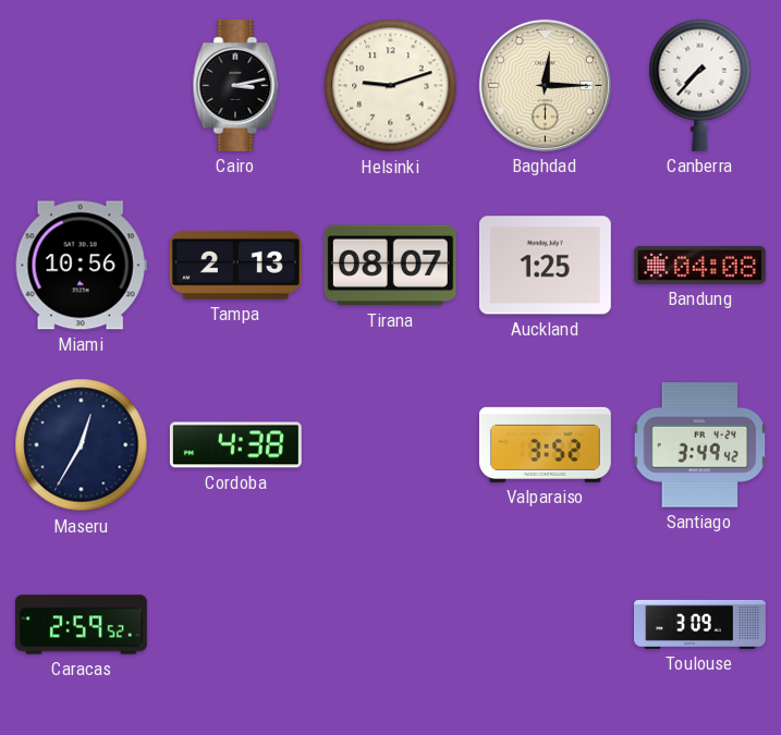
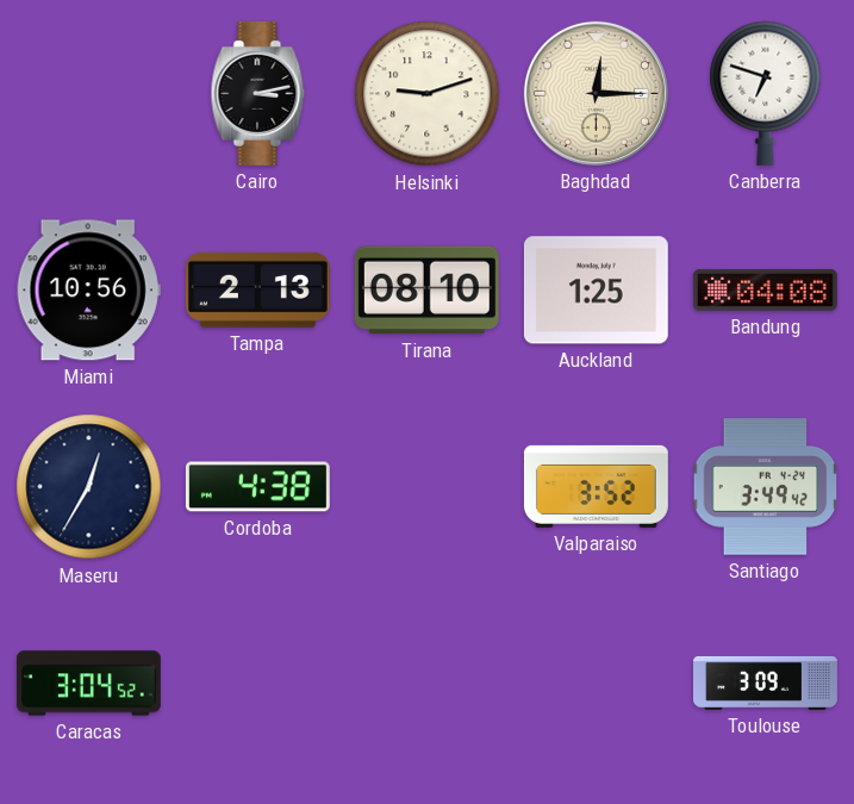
Canberra: 7:37 -> 6:48
Tirana: 08:07 -> 08:10
Caracas: 2:59 -> 3:04
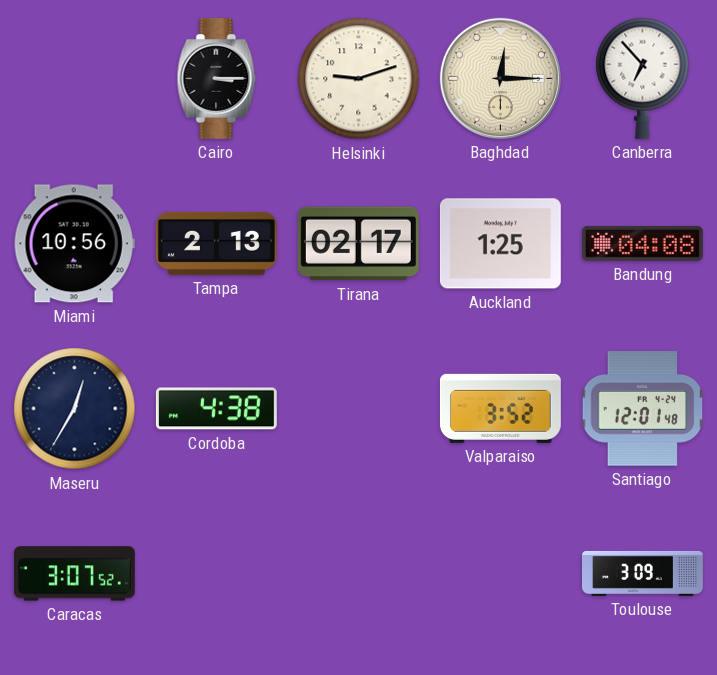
Cairo: 3:13 -> 3:15
Canberra: 6:48 -> 6:53
Tirana: 08:10 -> 02:17
Santiago: 3:49 -> 12:01
Caracas: 3:04 -> 3:07
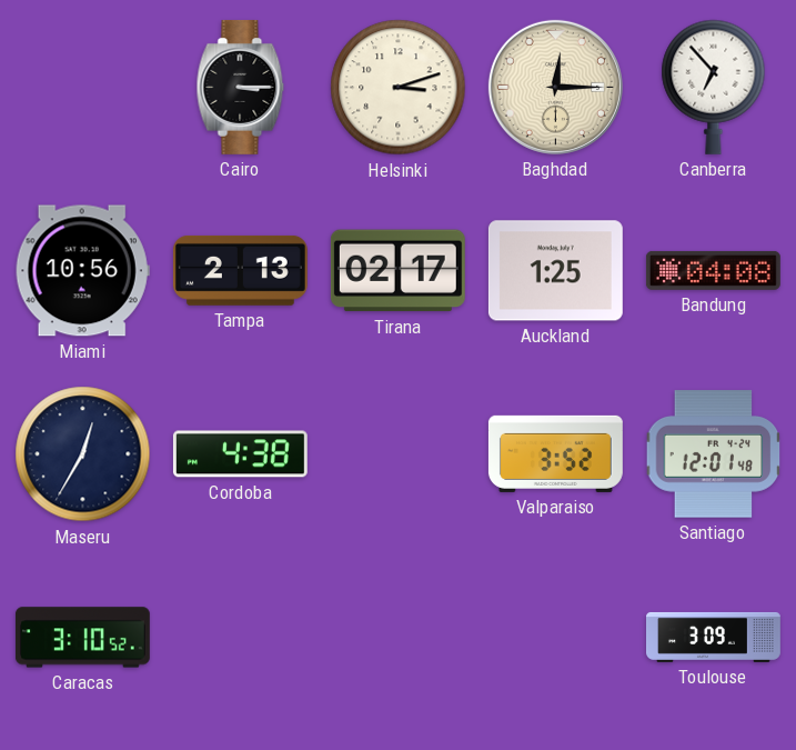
Helsinki: 9:12 -> 3:12
Caracas: 3:07 -> 3:10
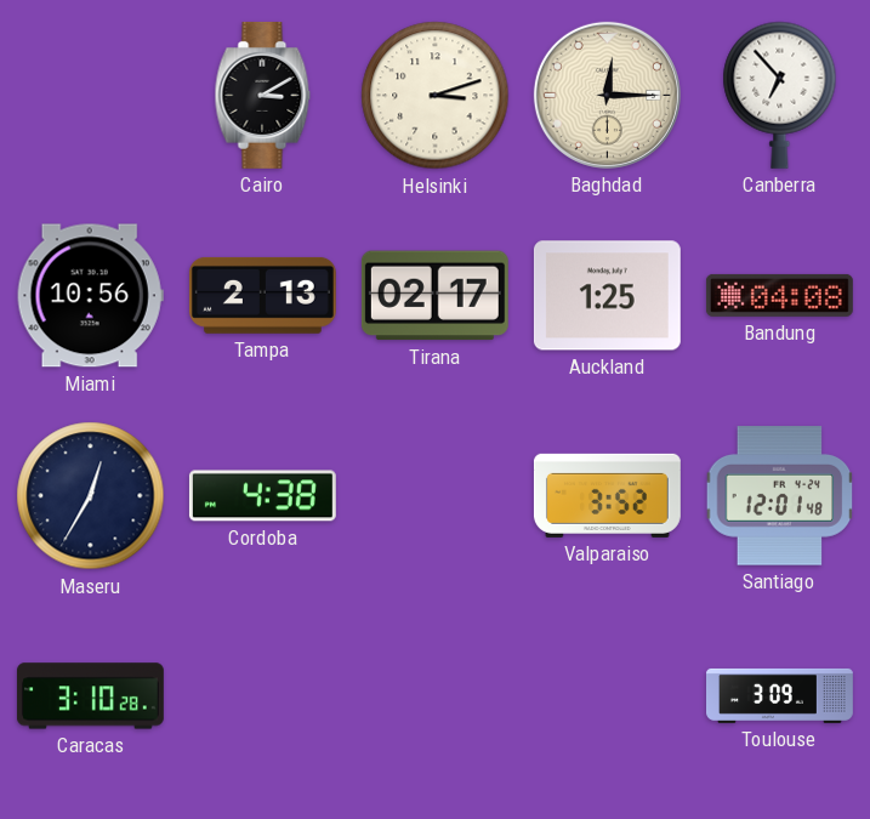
Cairo: 3:15 -> 3:10
Caracas: 3:10:52 -> 3:10:28
